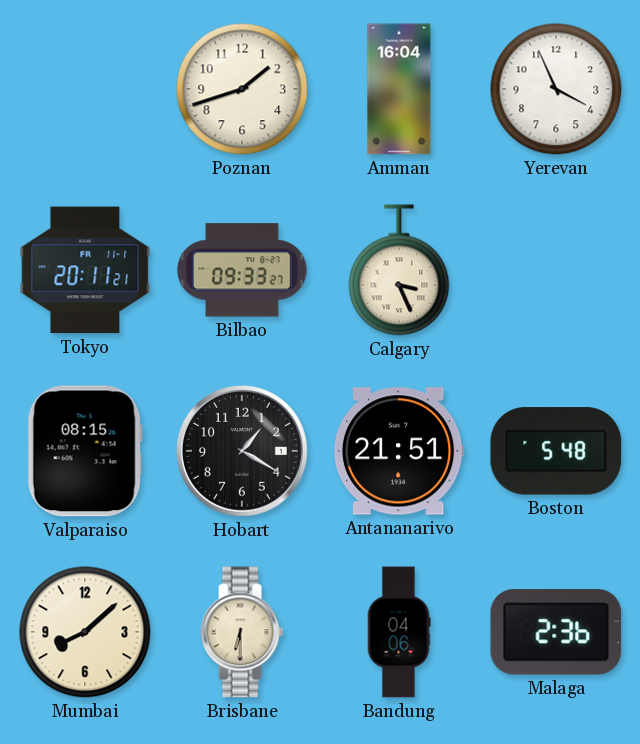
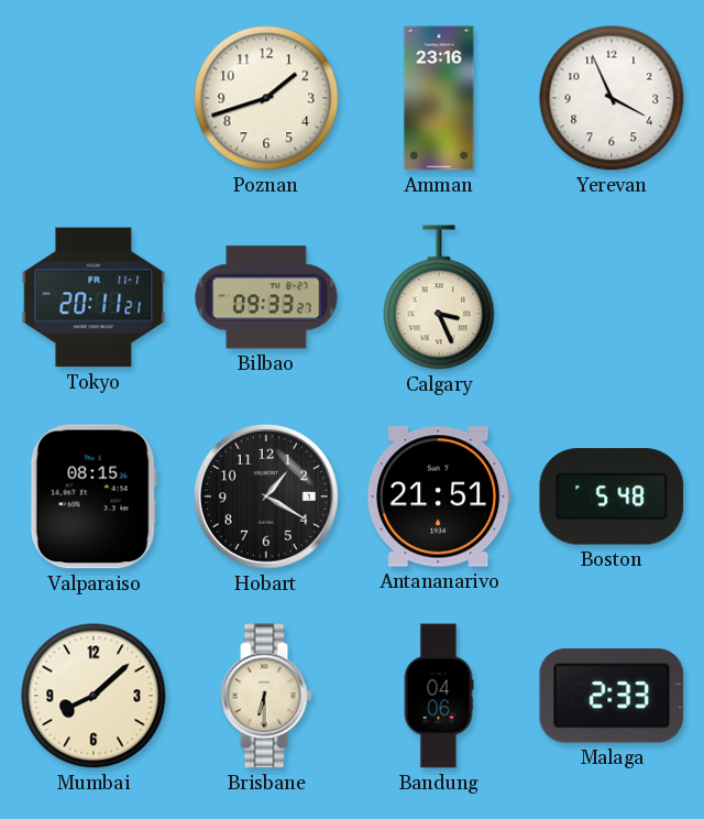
Amman: 16:04 -> 23:16
Malaga: 2:36 -> 2:33
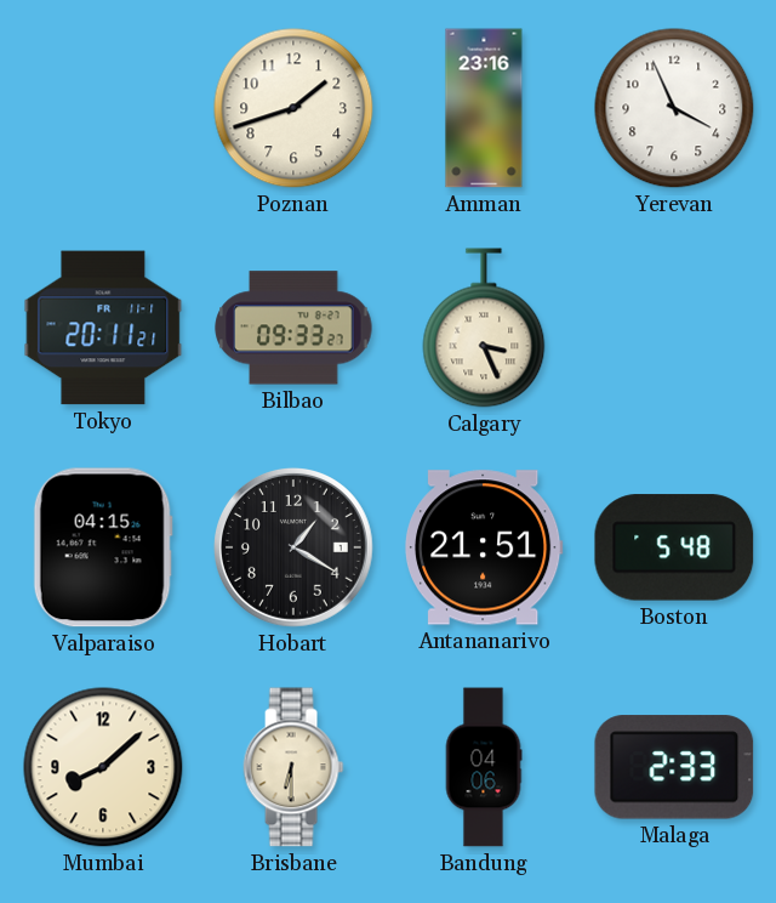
Valparaiso: 08:15 -> 04:15
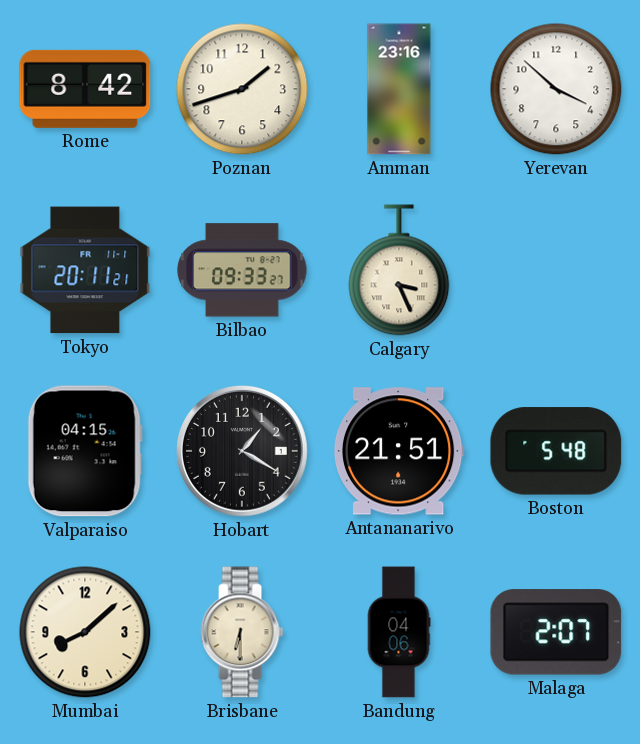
Rome: none -> 8:42
Yerevan: 3:56 -> 3:52
Malaga: 2:33 -> 2:07
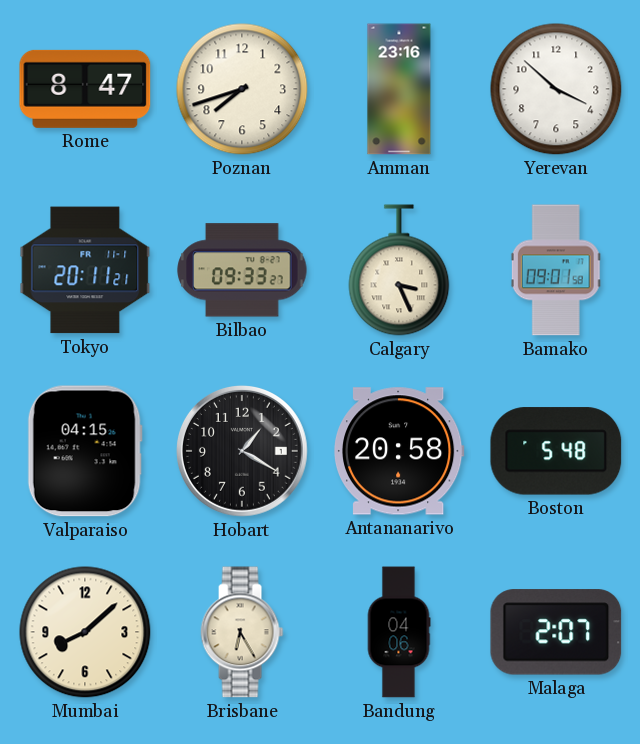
Rome: 8:42 -> 8:47
Poznan: 1:42 -> 7:42
Bamako: none -> 09:01
Antananarivo: 21:51 -> 20:58
Brisbane: 6:30 -> 6:25
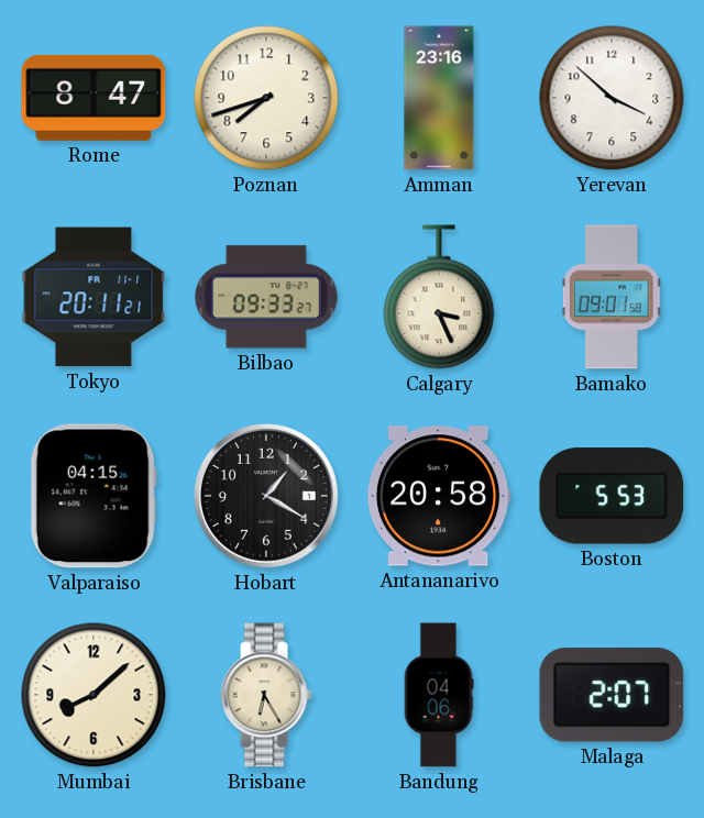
Boston: 5:48 -> 5:53
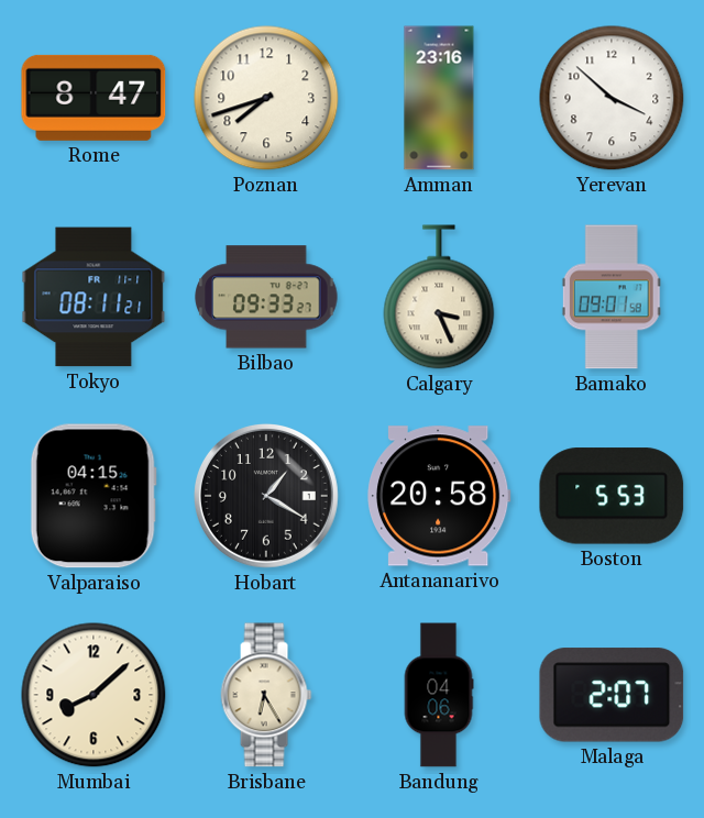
Tokyo: 20:11 -> 08:11
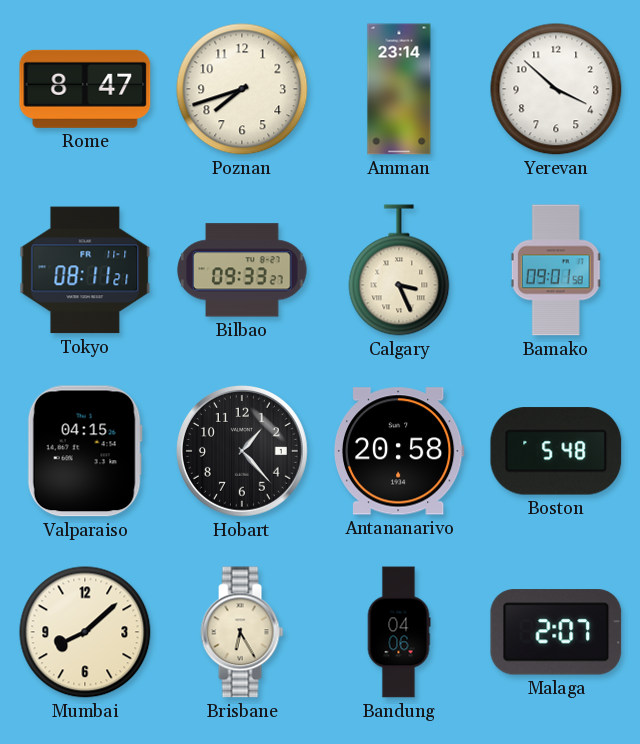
Amman: 23:16 -> 23:14
Hobart: 1:20 -> 1:23
Boston: 5:53 -> 5:48
